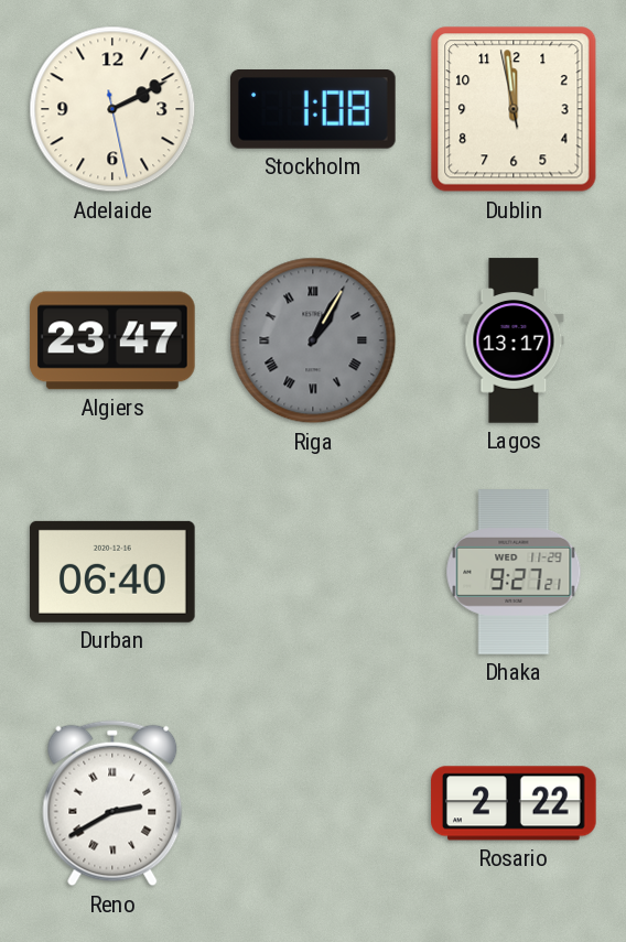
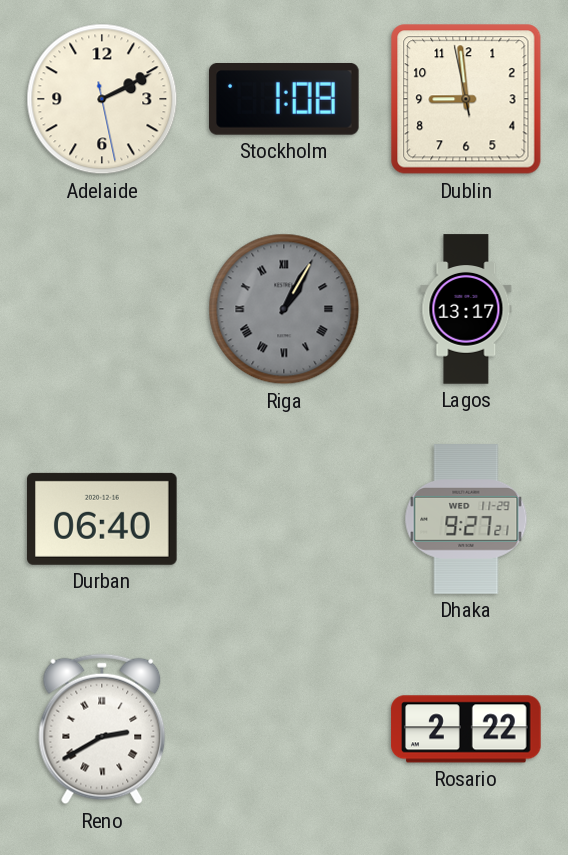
Dublin: 11:58 -> 8:58
Algiers: 23:47 -> none
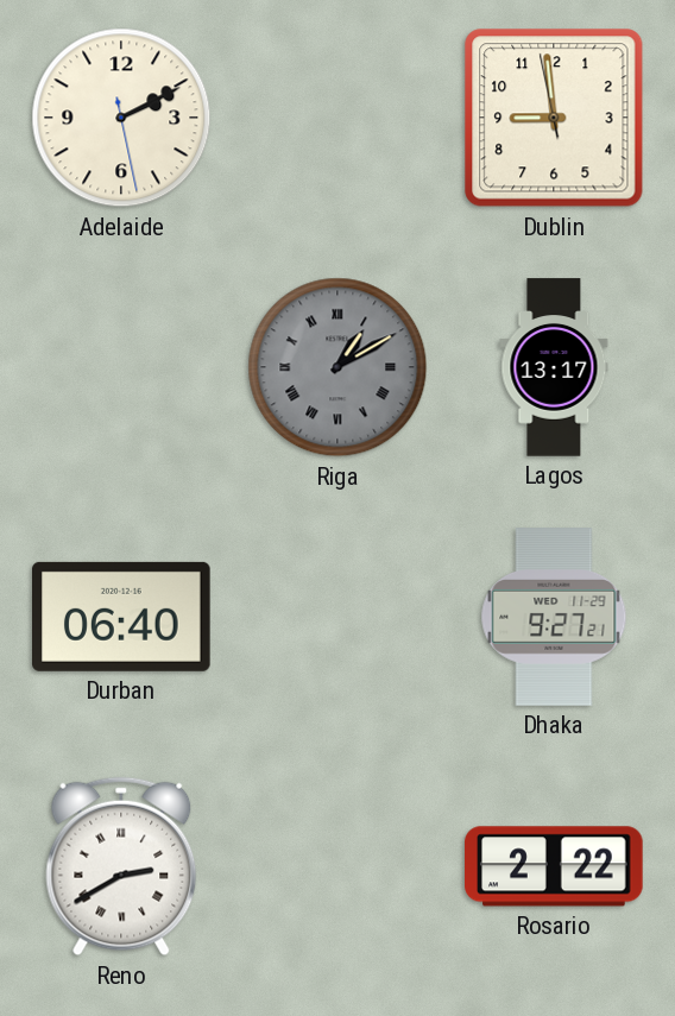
Stockholm: 1:08 -> none
Riga: 1:05 -> 1:10
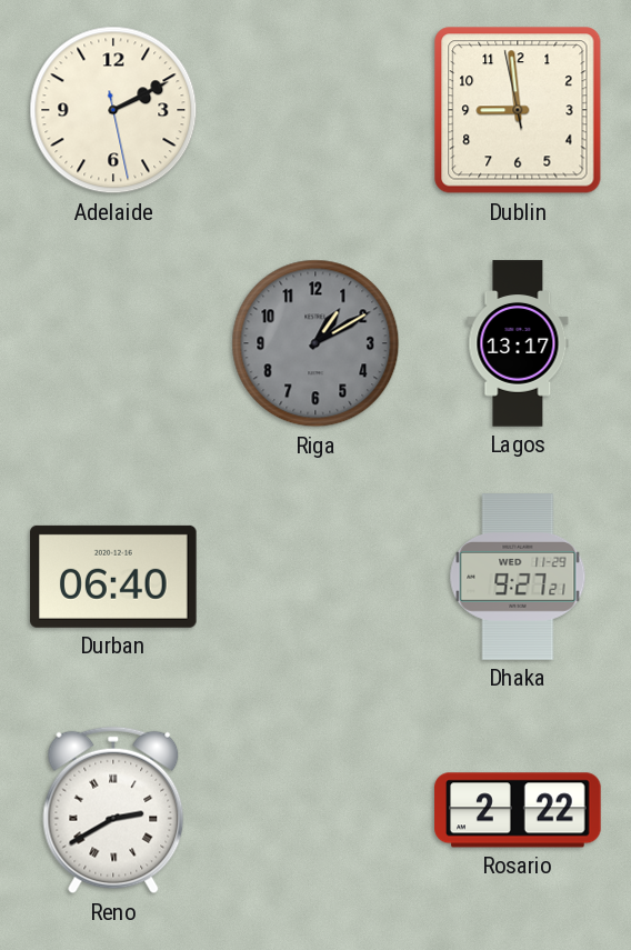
Riga numerals: Roman -> Arabic
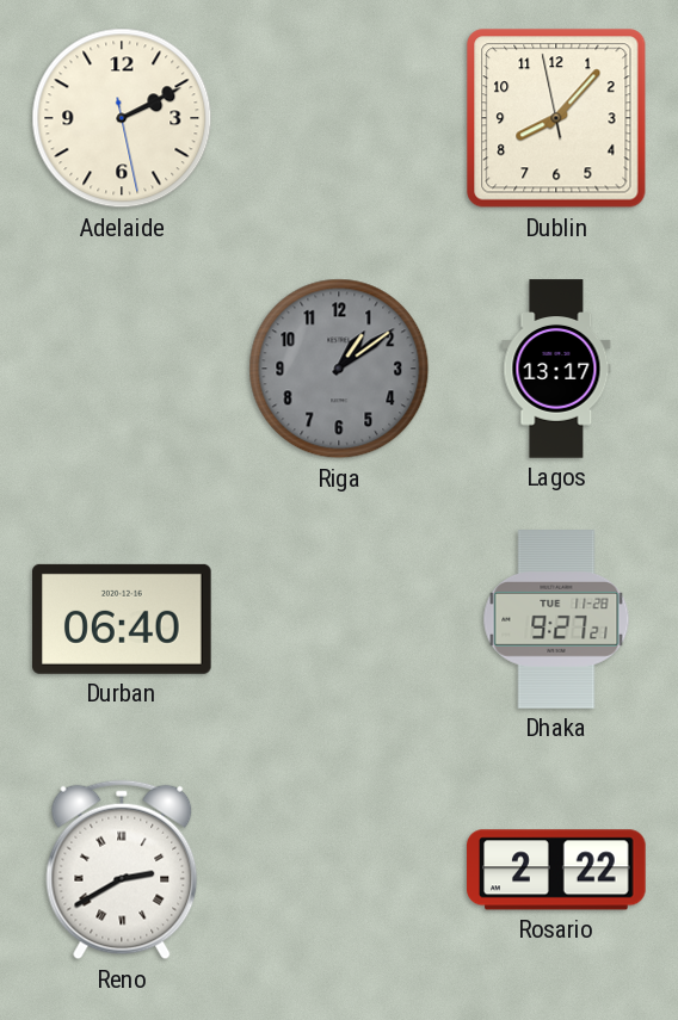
Dublin: 8:58 -> 8:06
Riga: 1:10 -> 1:09
Dhaka date: WED 11-29 -> TUE 11-28
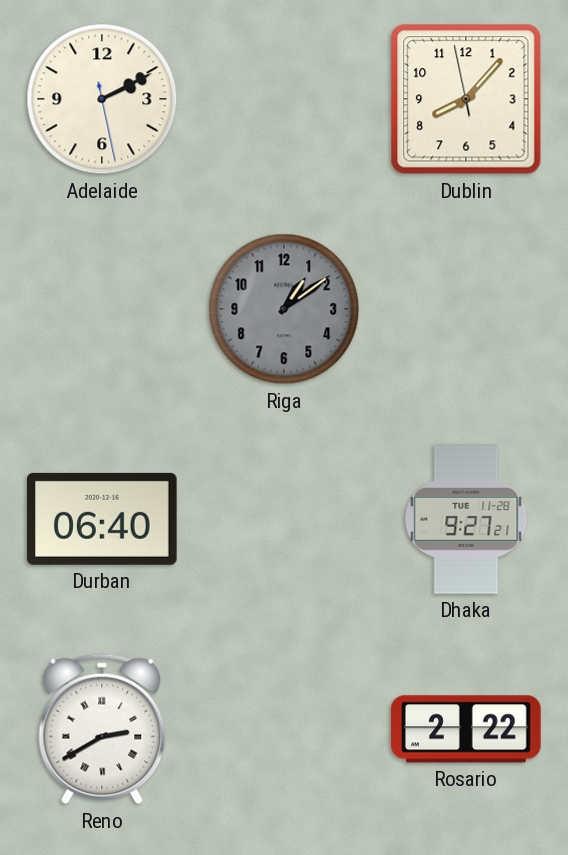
Lagos: 13:17 -> none
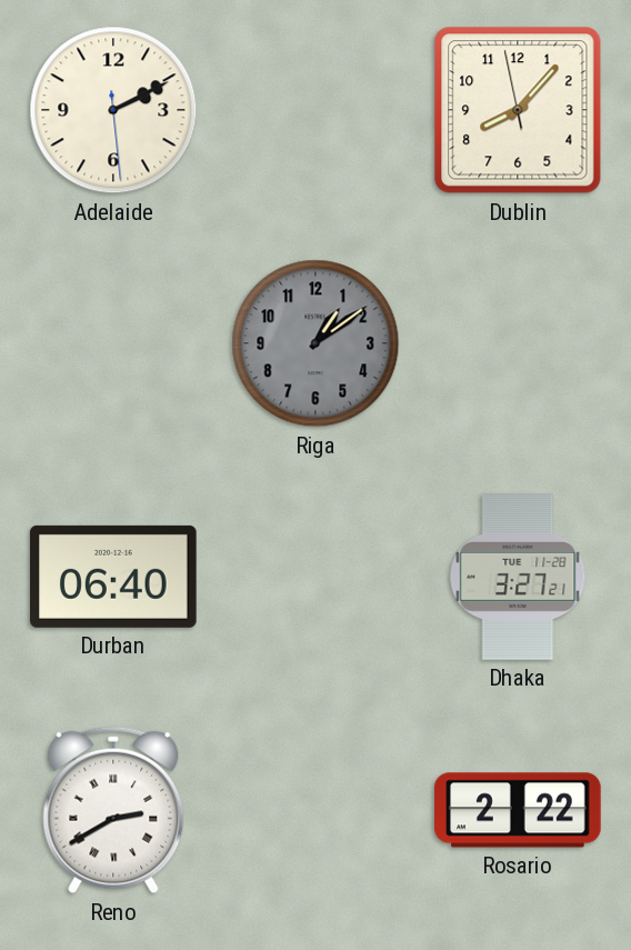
Adelaide: 2:10:28 -> 2:10:29
Dhaka: 9:27 -> 3:27
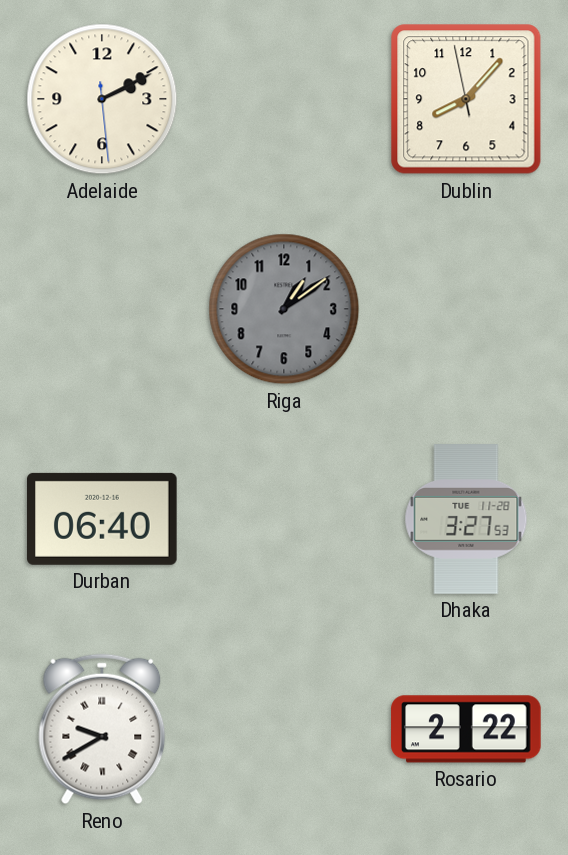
Dhaka: 3:27:21 -> 3:27:53
Reno: 2:40 -> 9:40
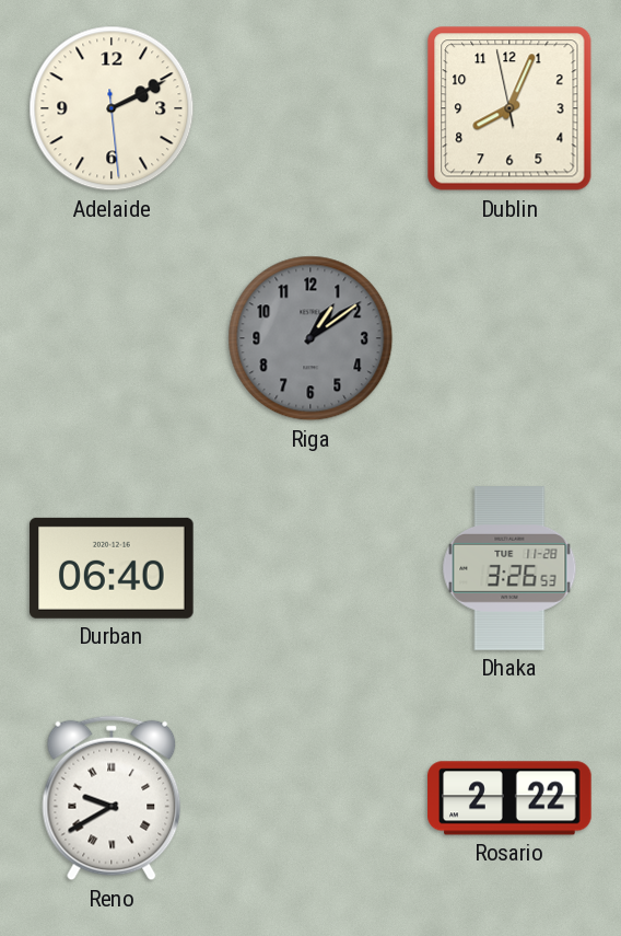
Dublin: 8:06 -> 8:03
Dhaka: 3:27 -> 3:26
